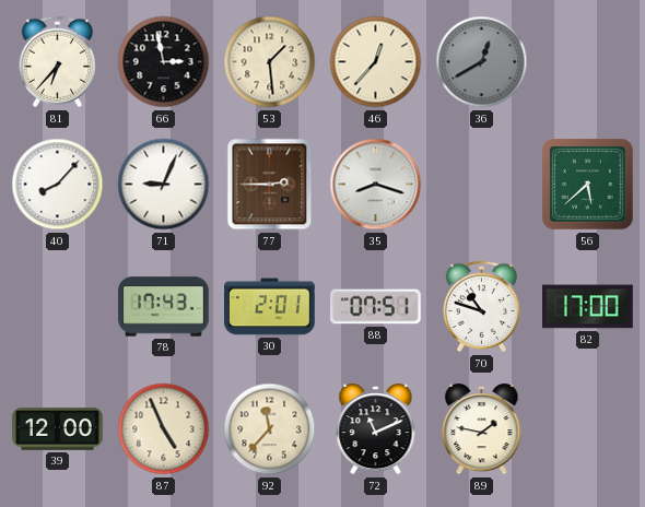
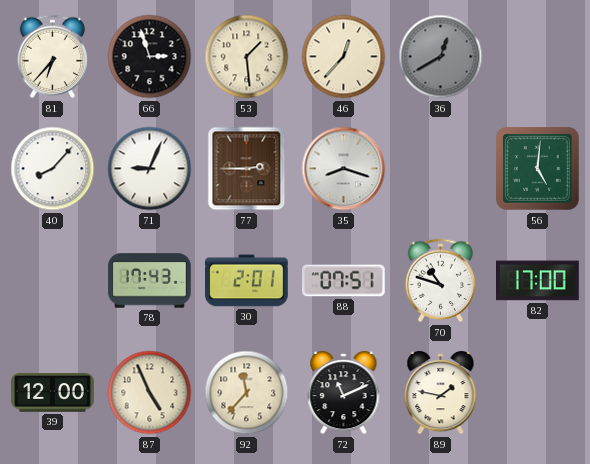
66: 2:58 -> 2:57
56: 5:38 -> 5:01
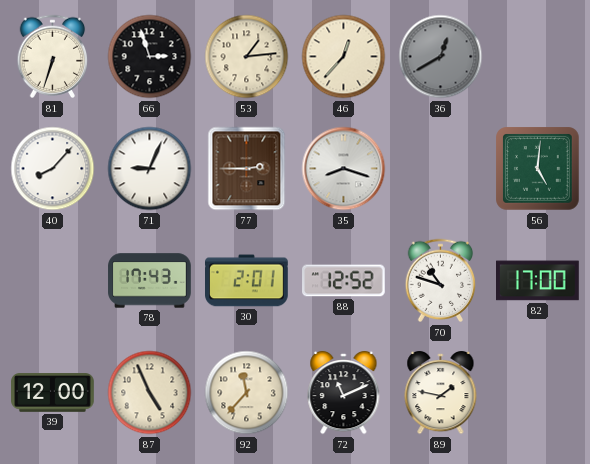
81: 6:37 -> 6:33
53: 1:29 -> 1:14
88: 07:51 -> 12:52
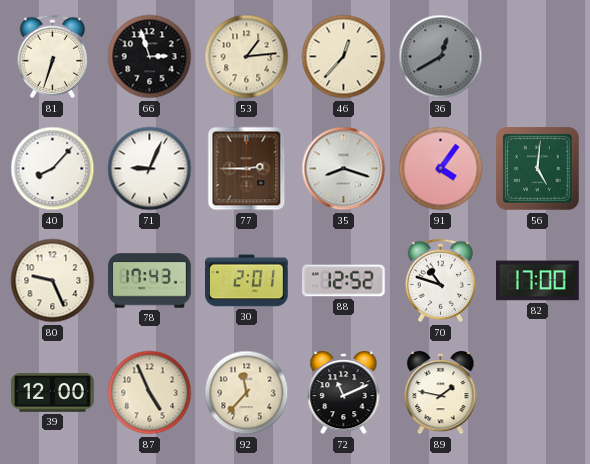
91: none -> 4:06
80: none -> 9:26
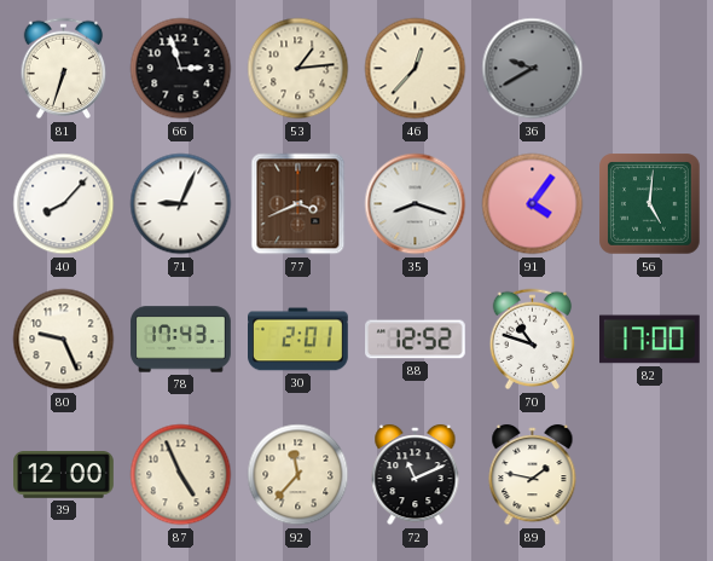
36: 12:40 -> 9:40
77: 2:45 -> 3:41
